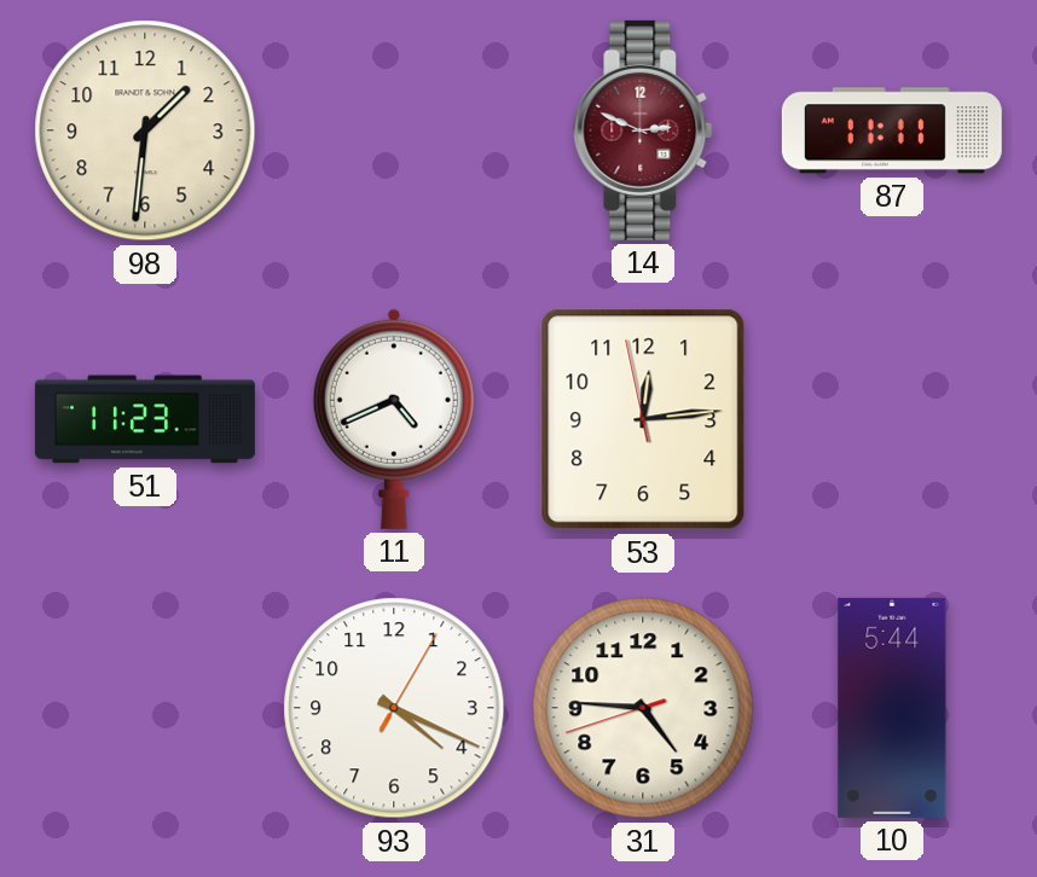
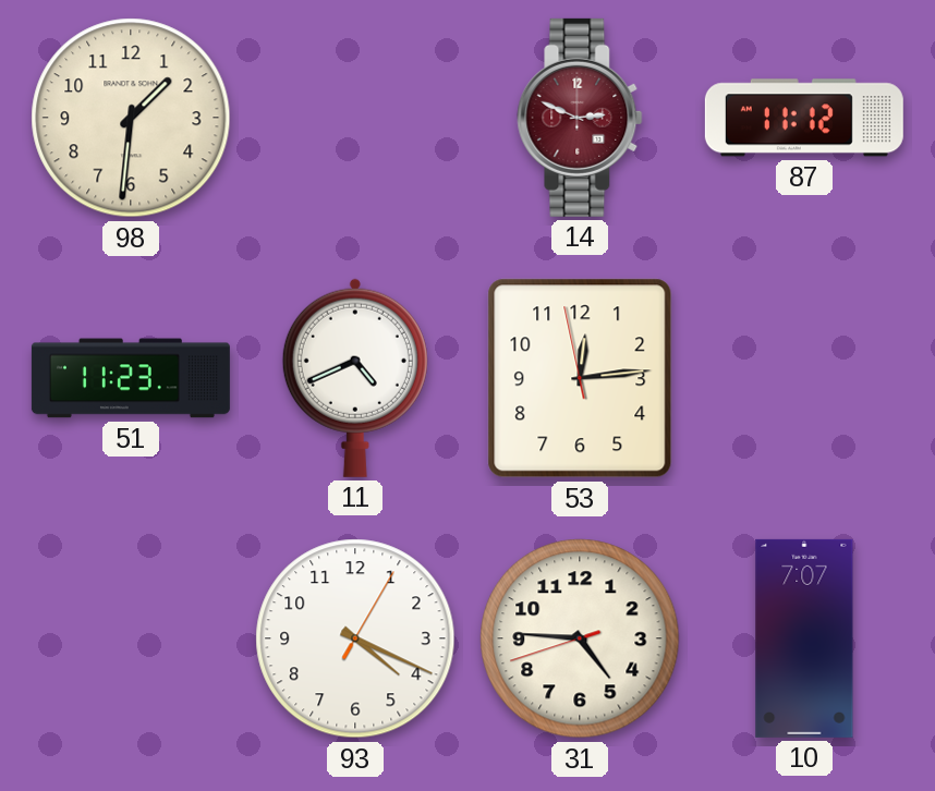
87: 11:11 -> 11:12
10: 5:44 -> 7:07
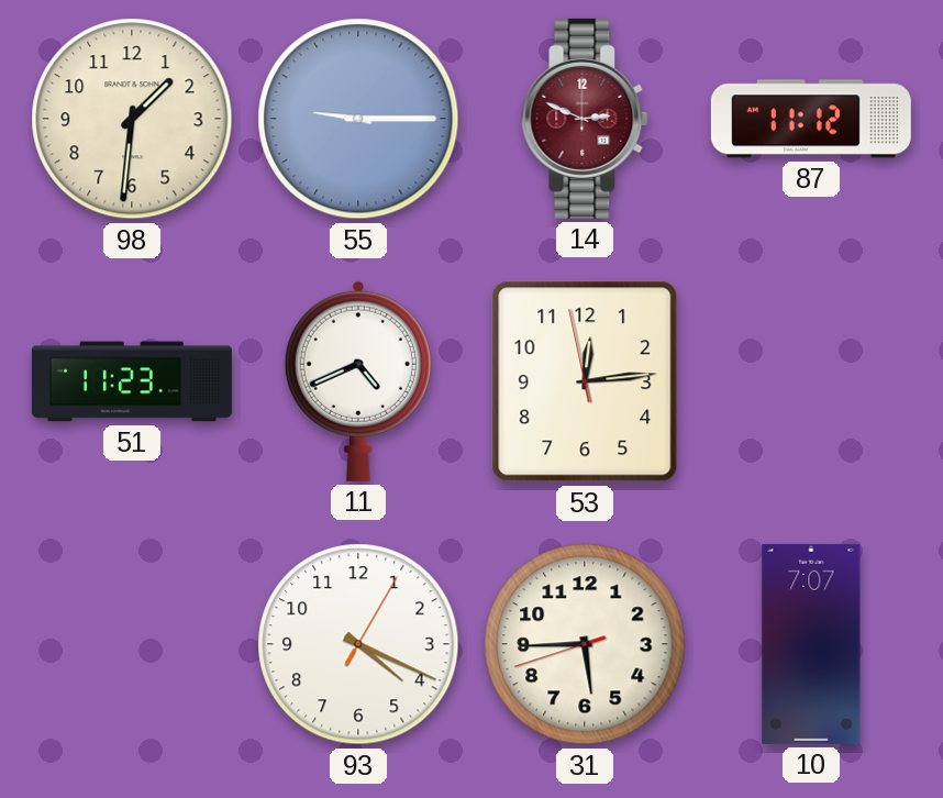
55: none -> 9:15
31: 4:45 -> 5:44
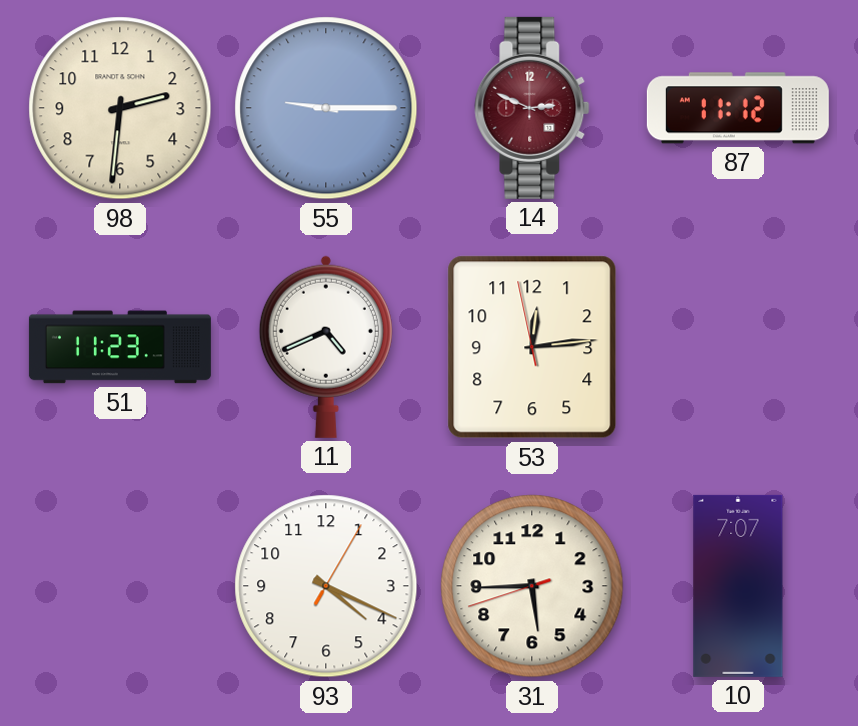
98: 1:31 -> 2:31
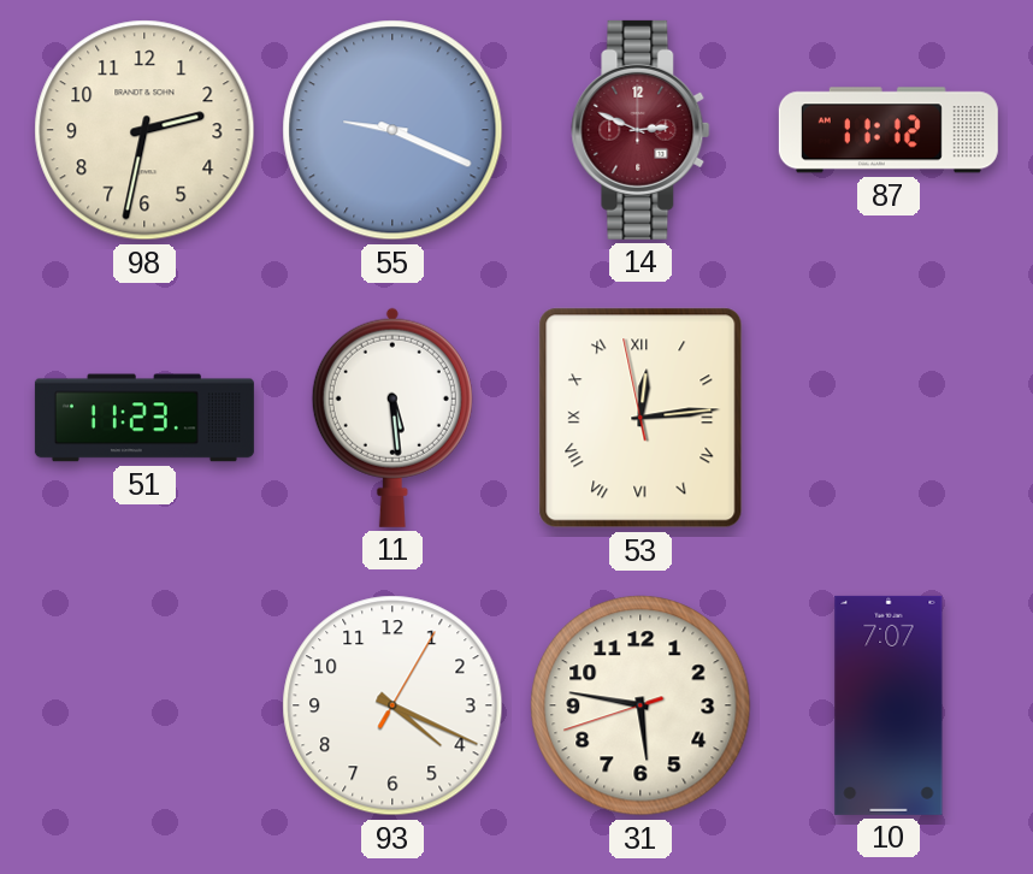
98: 2:31 -> 2:32
55: 9:15 -> 9:19
11: 4:41 -> 5:29
53 numerals: Arabic -> Roman
31: 5:44 -> 5:46
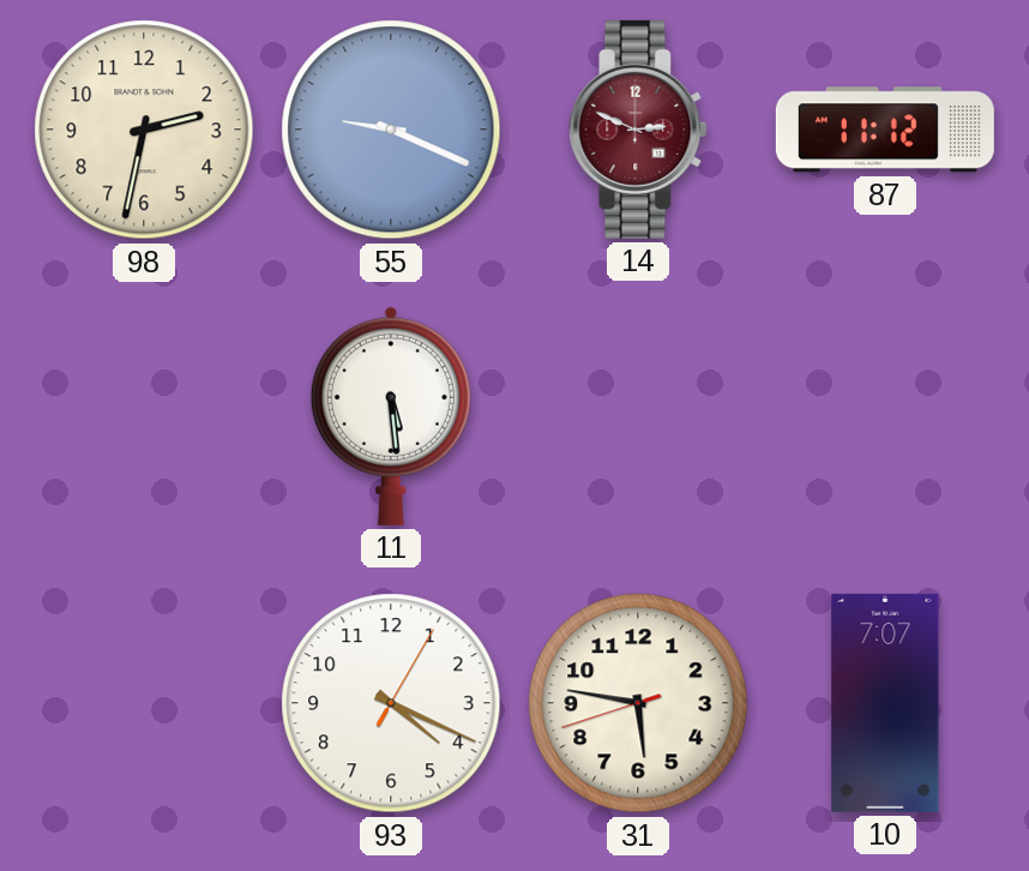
51: 11:23 -> none
53: 12:13 -> none
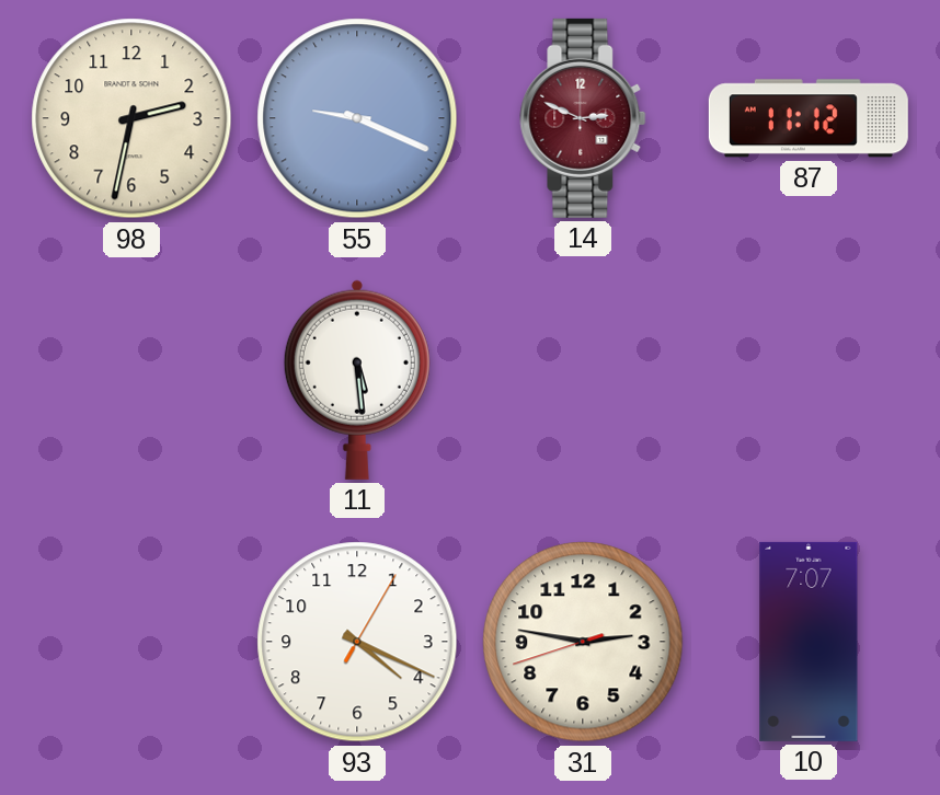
31: 5:46 -> 2:46
